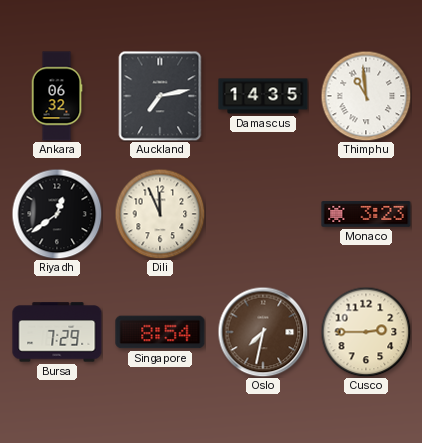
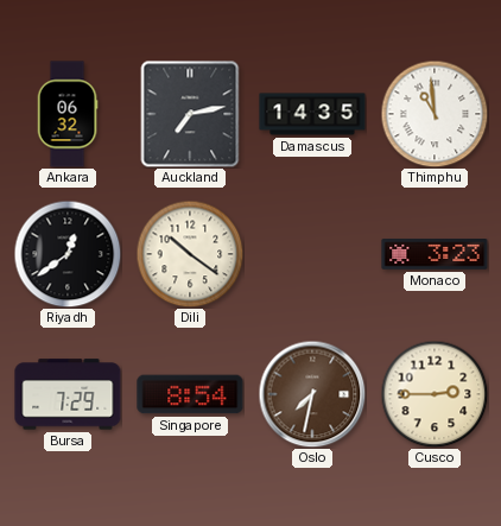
Dili: 11:56 -> 10:21
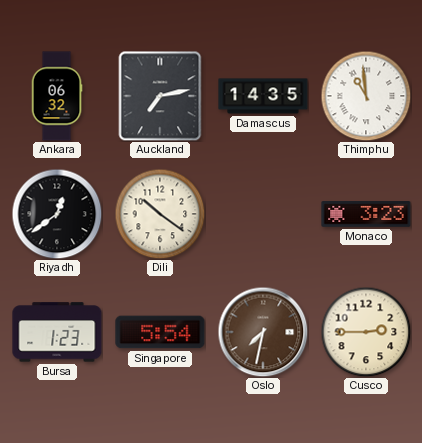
Bursa: 7:29 -> 1:23
Singapore: 8:54 -> 5:54
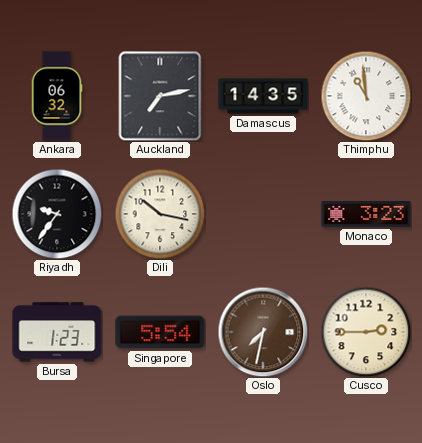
Riyadh: 12:39 -> 9:36
Dili: 10:21 -> 10:17
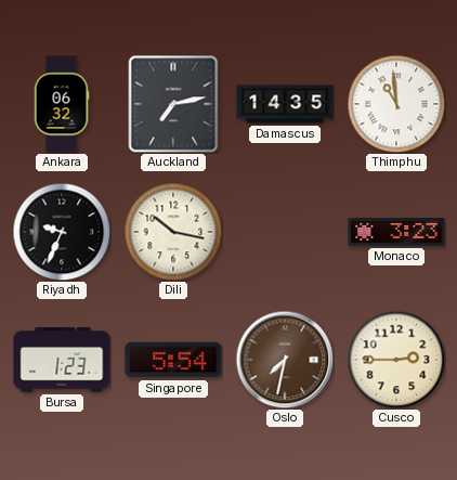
Riyadh: 9:36 -> 9:34
